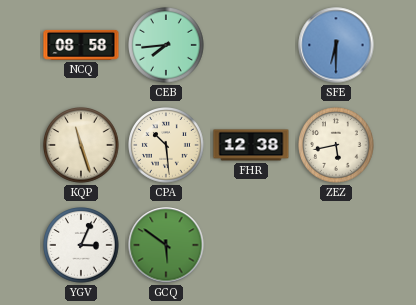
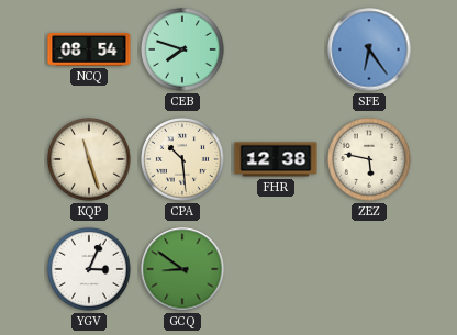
NCQ: 08:58 -> 08:54
CEB: 7:44 -> 7:48
SFE: 6:30 -> 6:24
ZEZ: 5:43 -> 5:47
GCQ: 5:51 -> 8:51
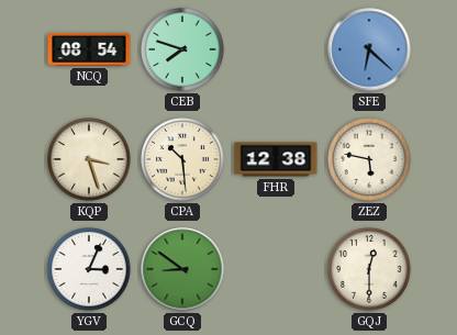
SFE: 6:24 -> 6:22
KQP: 11:27 -> 3:27
GQJ: none -> 12:30
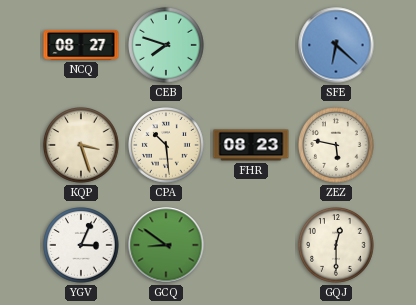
NCQ: 08:54 -> 08:27
FHR: 12:38 -> 08:23
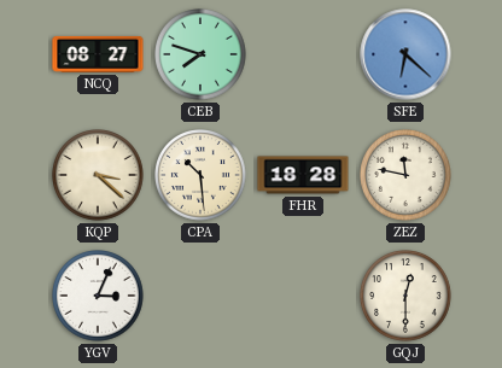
KQP: 3:27 -> 3:22
FHR: 08:23 -> 18:28
ZEZ: 5:47 -> 11:47
GCQ: 8:51 -> none
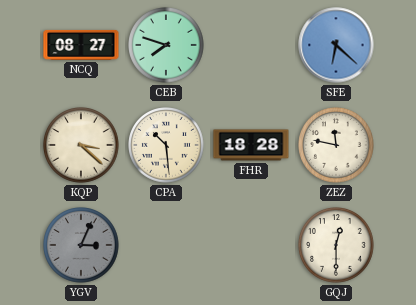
YGV dial: white -> grey
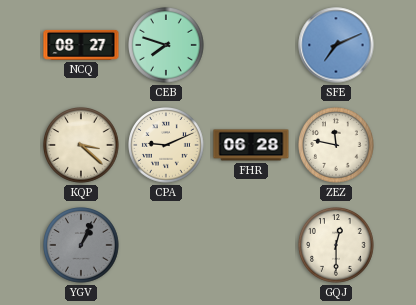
SFE: 6:22 -> 7:11
CPA: 10:29 -> 9:11
FHR: 18:28 -> 06:28
YGV: 3:04 -> 1:04
